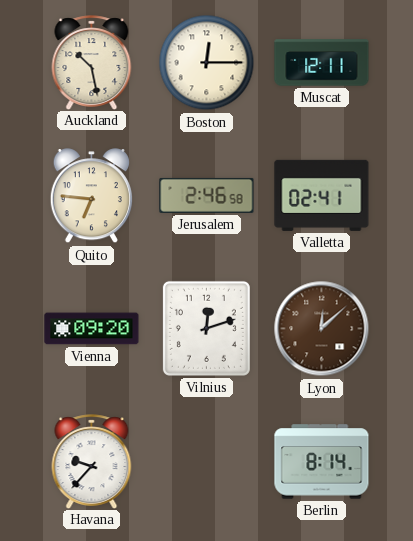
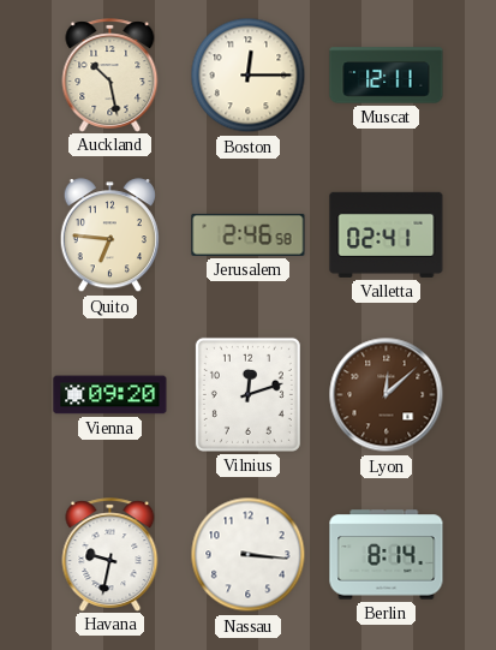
Havana: 9:37 -> 9:32
Nassau: none -> 3:16
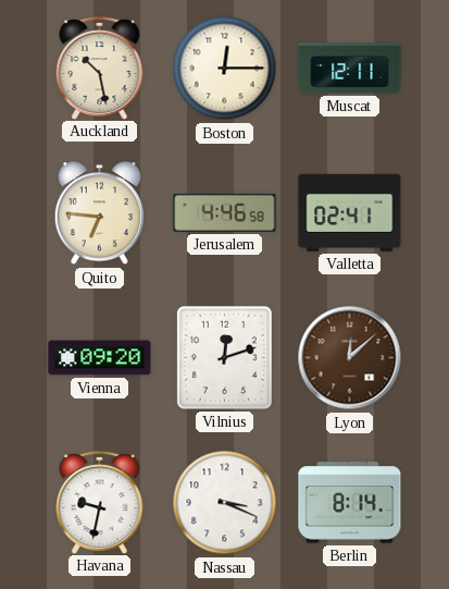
Jerusalem: 2:46 -> 4:46
Nassau: 3:16 -> 3:19
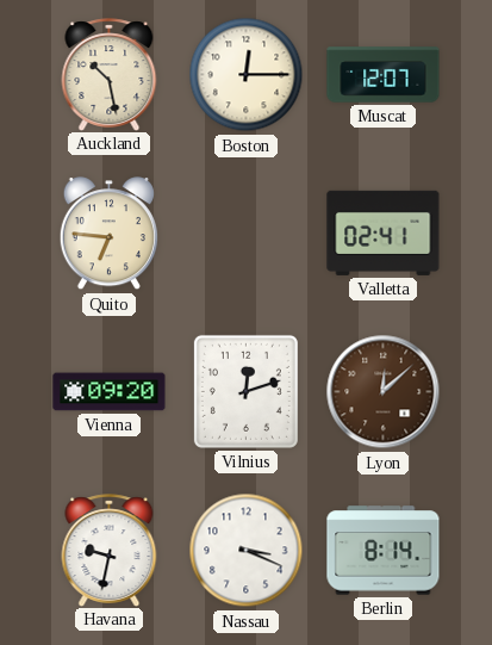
Muscat: 12:11 -> 12:07
Jerusalem: 4:46 -> none
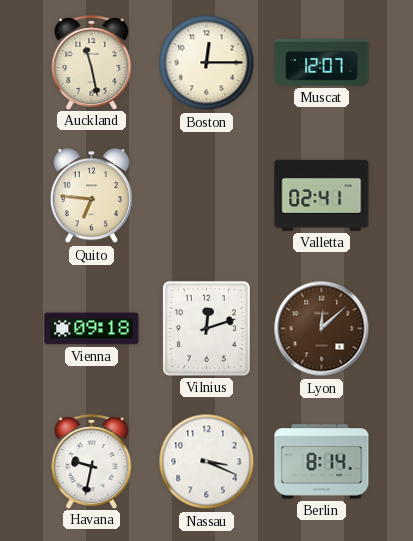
Auckland: 10:28 -> 11:28
Vienna: 09:20 -> 09:18
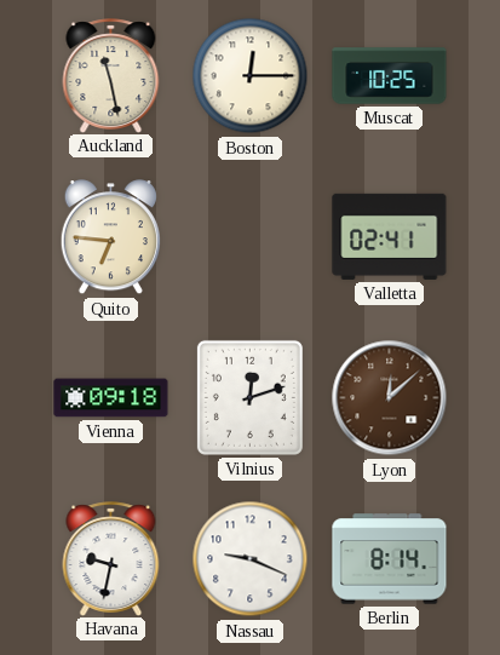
Muscat: 12:07 -> 10:25
Nassau: 3:19 -> 9:19
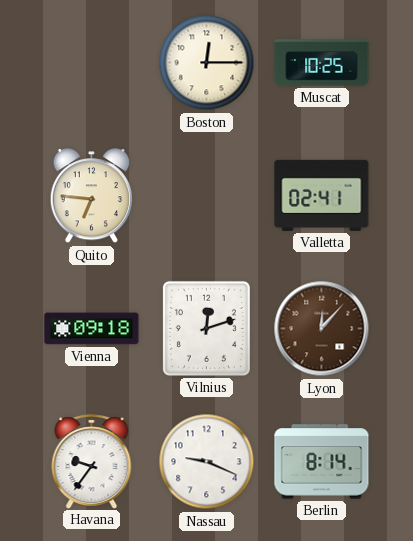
Auckland: 11:28 -> none
Lyon: 12:08 -> 12:07
Havana: 9:32 -> 9:36
